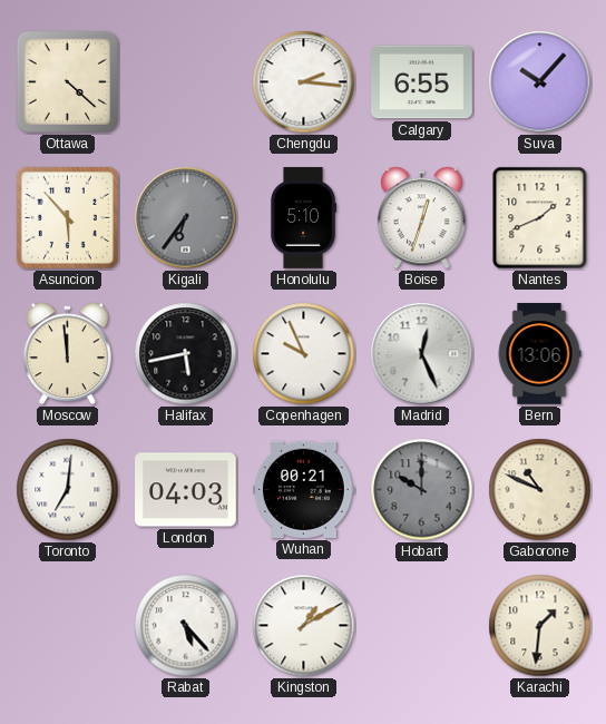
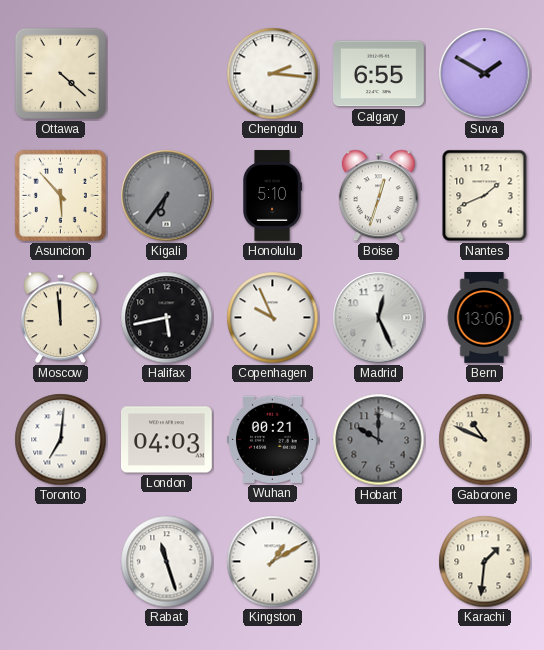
Suva: 10:07 -> 1:50
Rabat: 5:23 -> 11:27
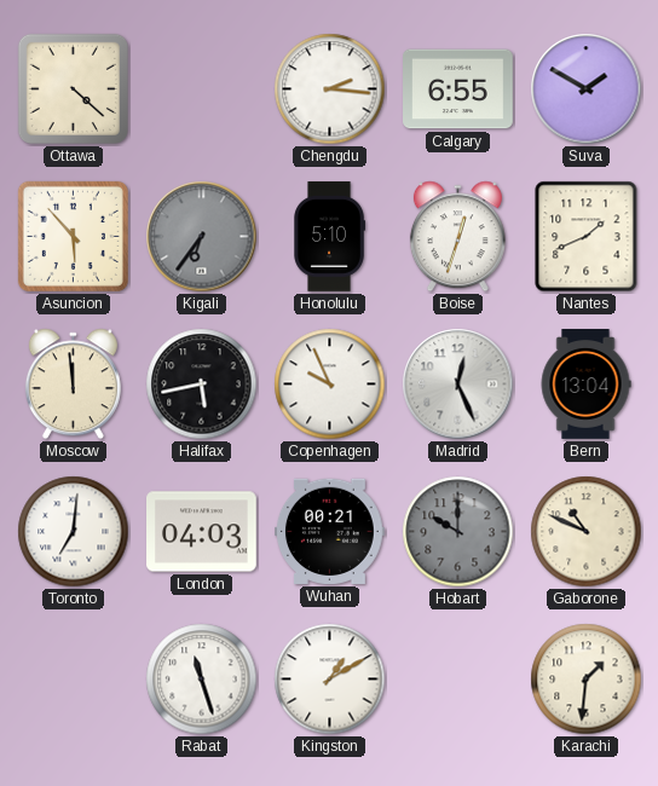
Bern: 13:06 -> 13:04
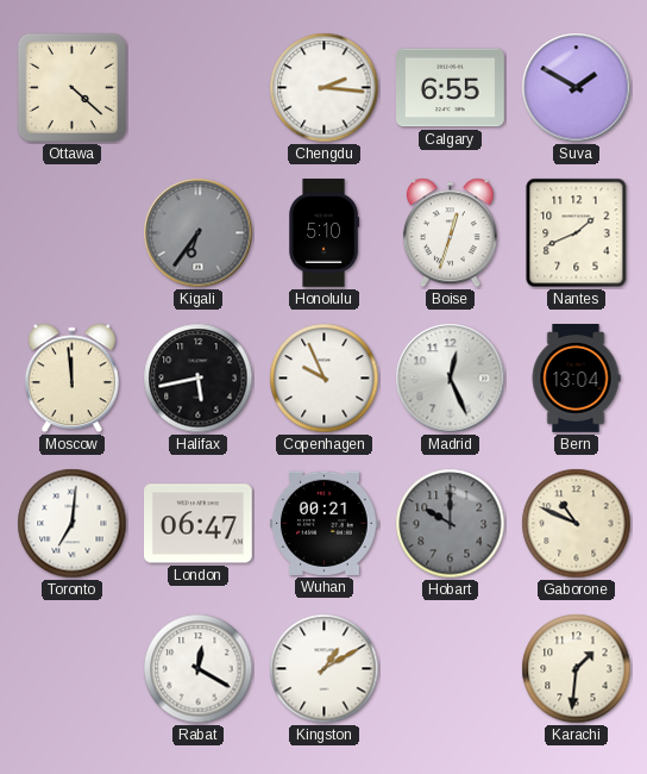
Asuncion: 5:53 -> none
London: 04:03 -> 06:47
Rabat: 11:27 -> 12:20
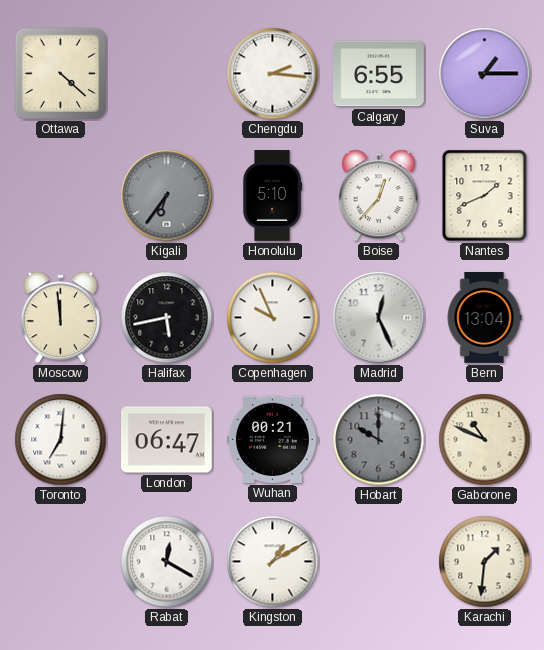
Suva: 1:50 -> 1:15
Boise: 12:33 -> 12:37
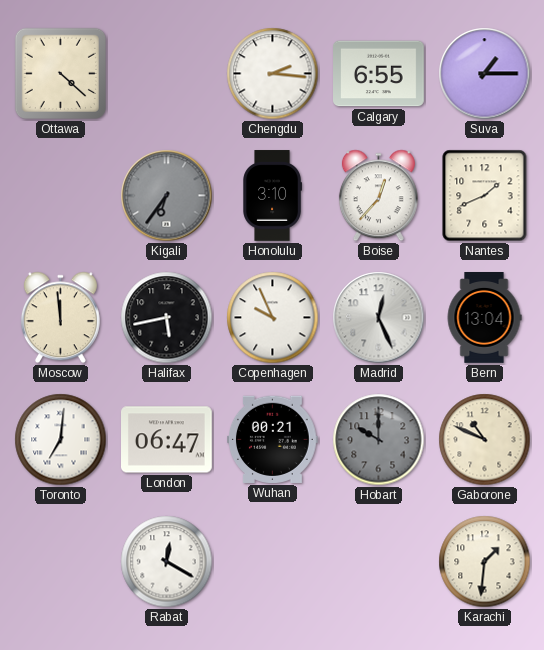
Honolulu: 5:10 -> 3:10
Kingston: 1:10 -> none
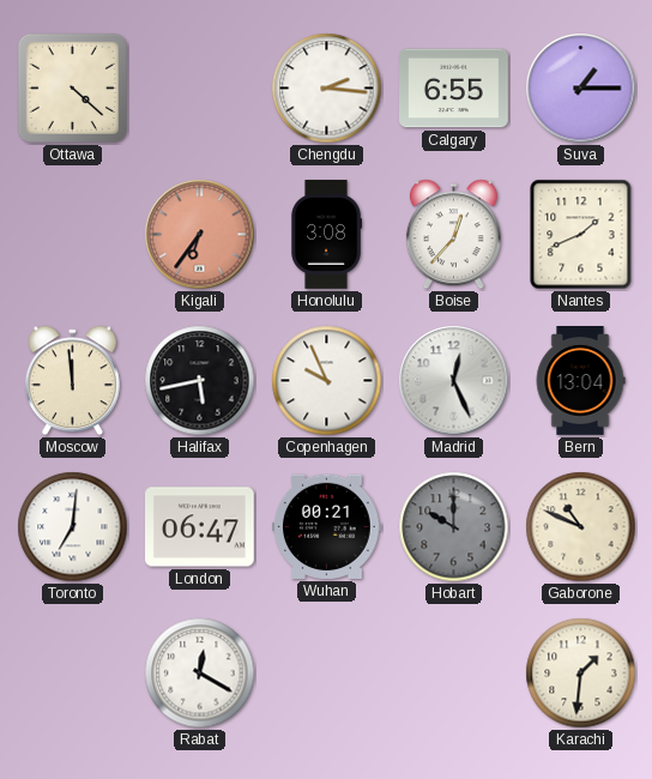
Kigali dial: grey -> salmon
Honolulu: 3:10 -> 3:08
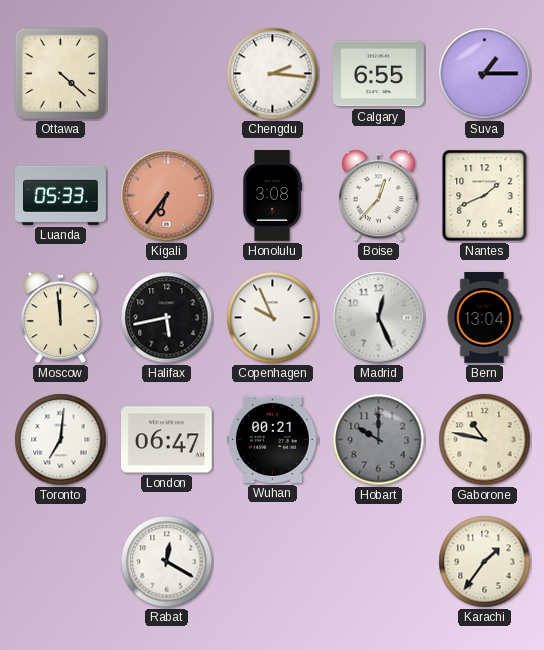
Luanda: none -> 05:33
Gaborone: 10:49 -> 10:47
Karachi: 1:31 -> 1:36
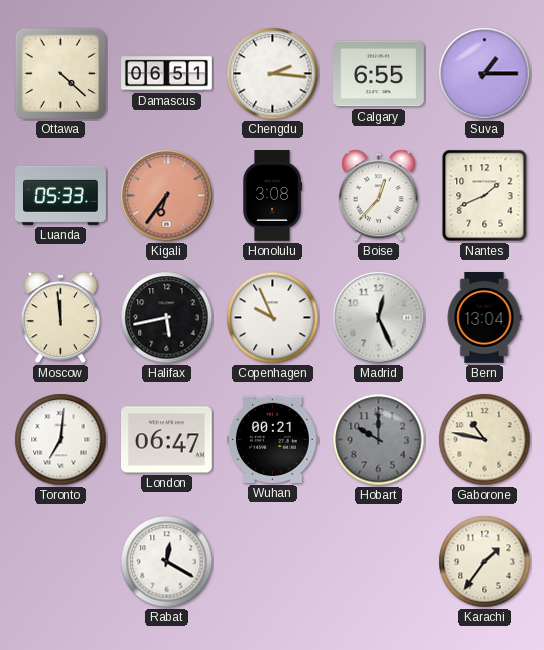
Damascus: none -> 06:51
